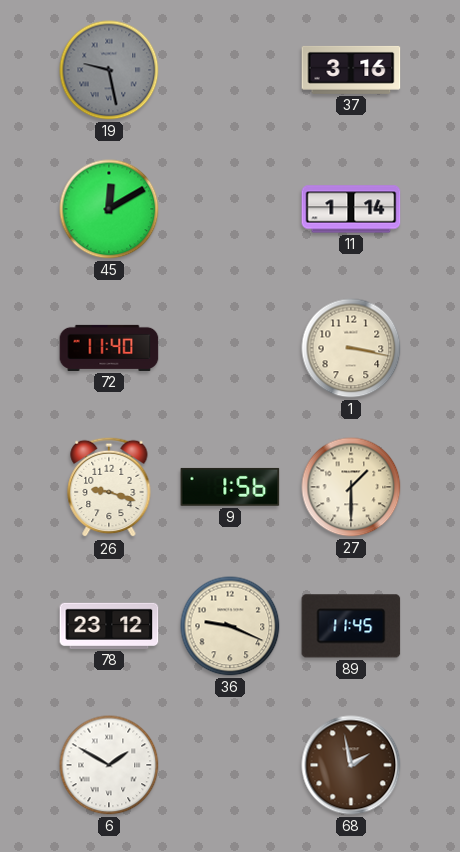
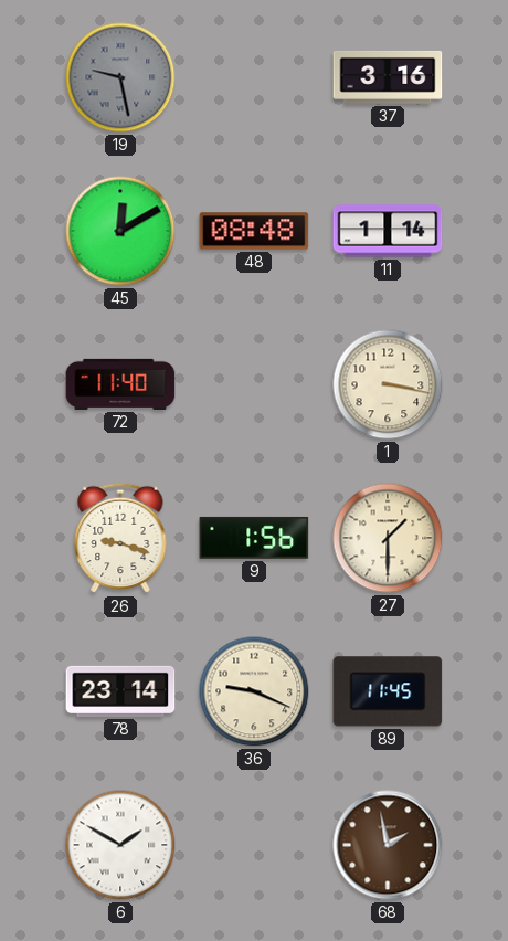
48: none -> 08:48
78: 23:12 -> 23:14
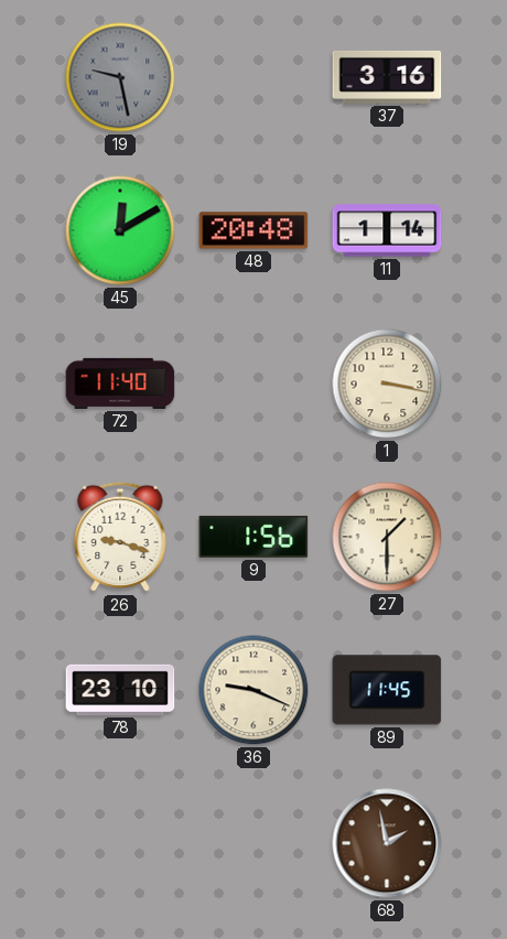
48: 08:48 -> 20:48
78: 23:14 -> 23:10
6: 1:50 -> none
